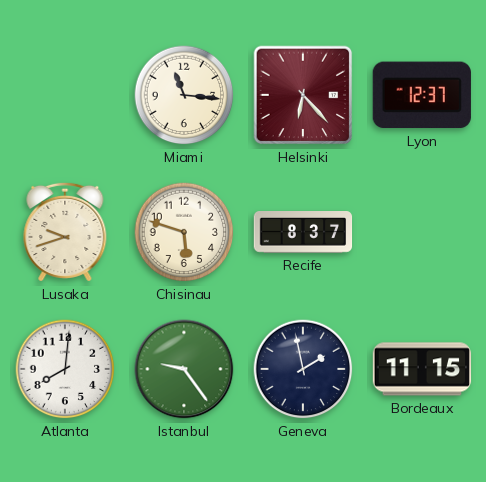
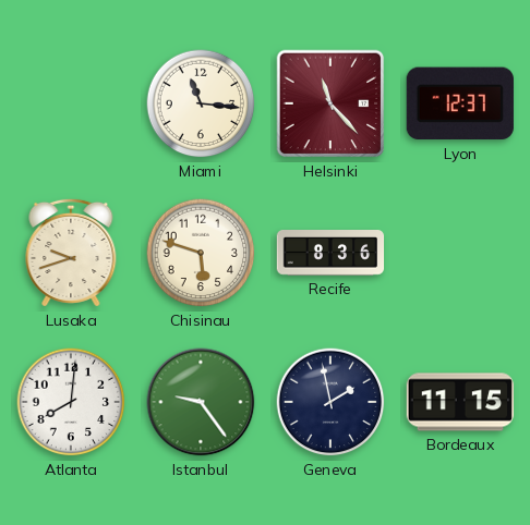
Helsinki: 6:23 -> 11:23
Recife: 8:37 -> 8:36
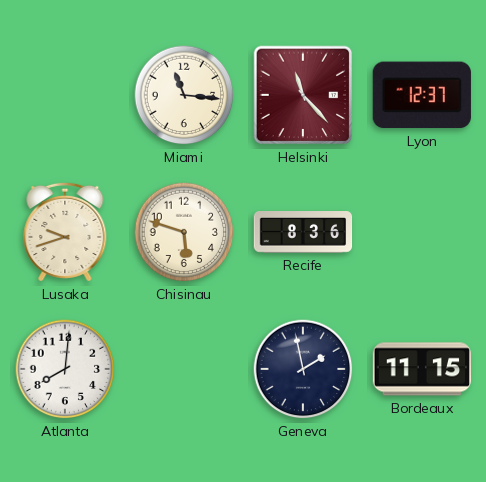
Istanbul: 9:24 -> none
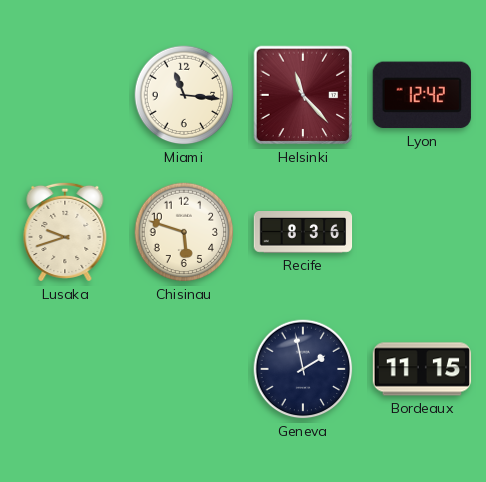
Lyon: 12:37 -> 12:42
Atlanta: 8:01 -> none
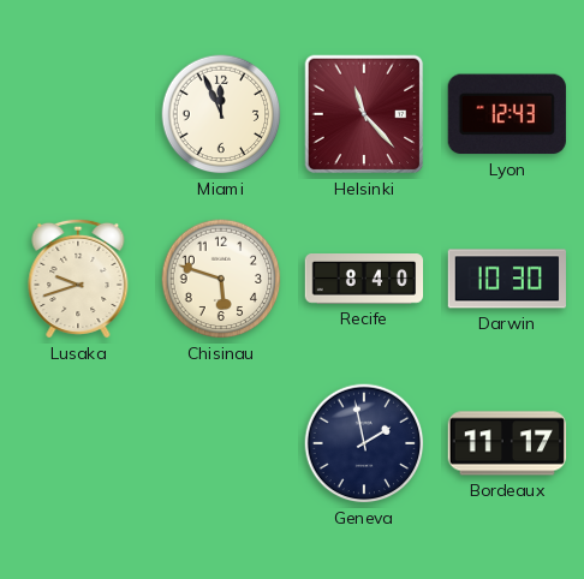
Miami: 11:16 -> 11:56
Lyon: 12:42 -> 12:43
Recife: 8:36 -> 8:40
Darwin: none -> 10:30
Bordeaux: 11:15 -> 11:17
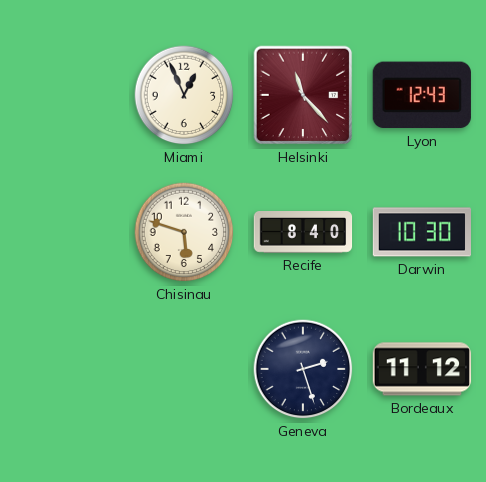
Miami: 11:56 -> 12:56
Lusaka: 9:42 -> none
Geneva: 1:58 -> 2:27
Bordeaux: 11:17 -> 11:12
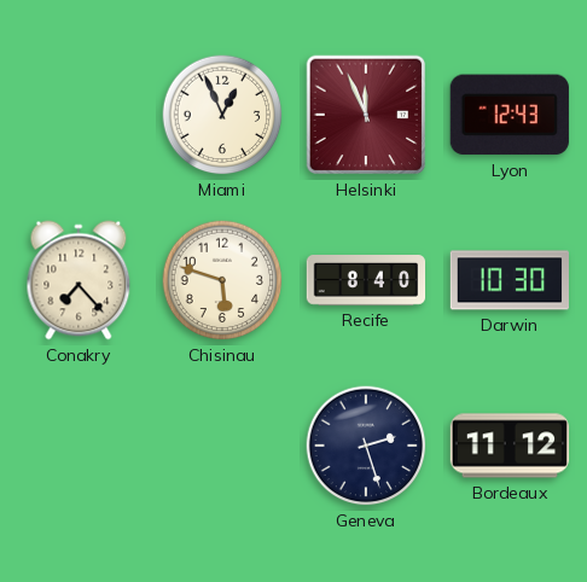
Helsinki: 11:23 -> 11:56
Conakry: none -> 7:23
